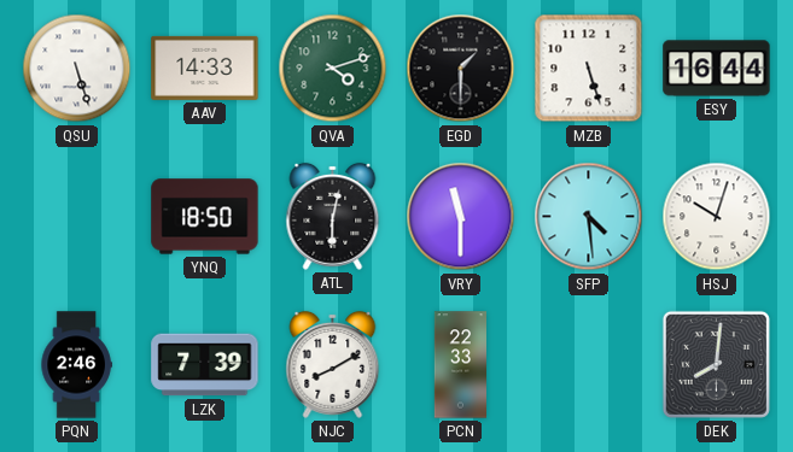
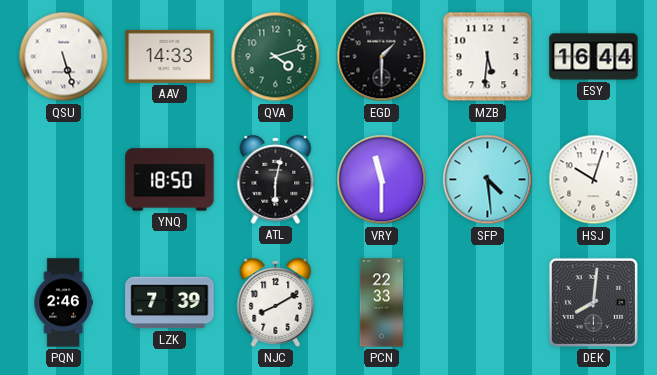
MZB: 5:27 -> 5:31
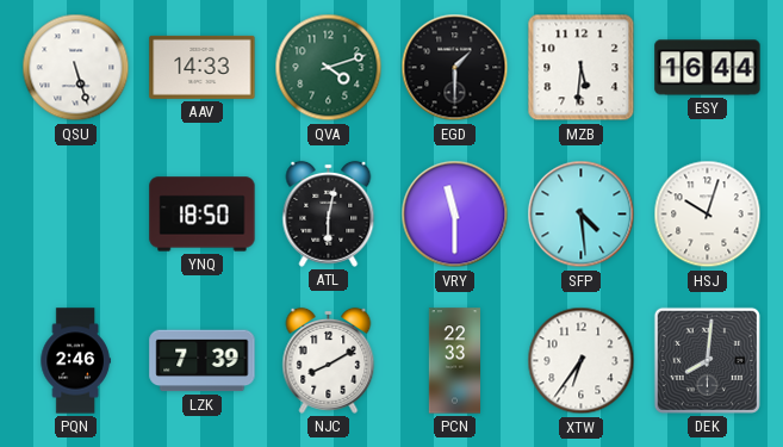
XTW: none -> 6:36
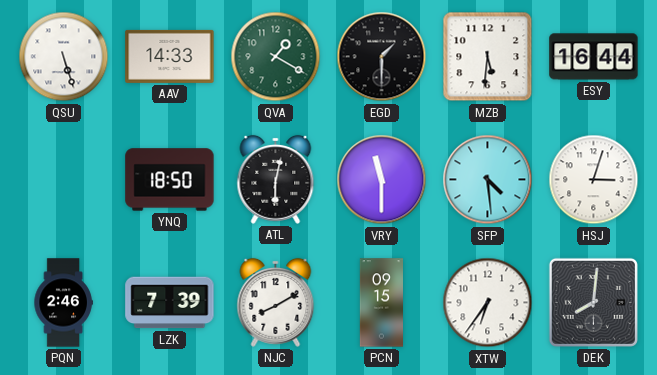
QVA: 4:12 -> 1:20
HSJ: 10:03 -> 3:03
PCN: 22:33 -> 09:15
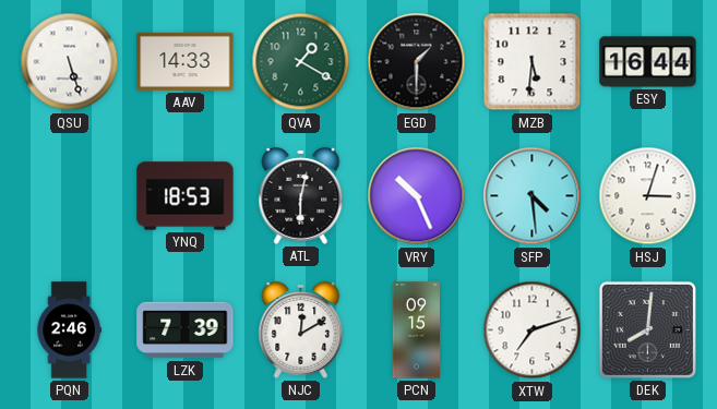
YNQ: 18:50 -> 18:53
VRY: 11:30 -> 10:26
NJC: 8:10 -> 12:10
XTW: 6:36 -> 7:12
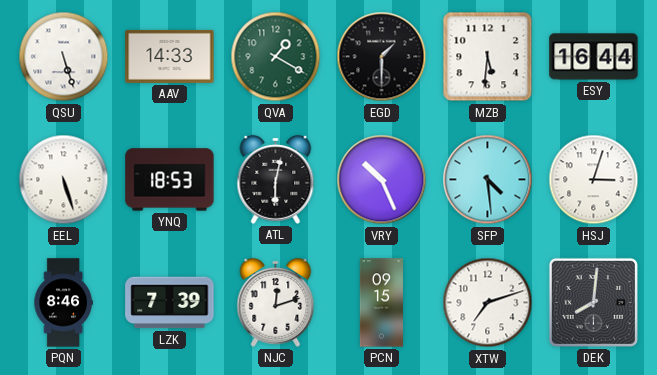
EEL: none -> 5:27
PQN: 2:46 -> 8:46
NJC: 12:10 -> 12:12
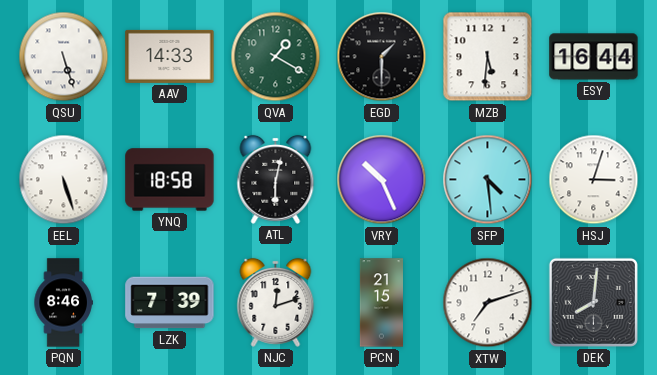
YNQ: 18:53 -> 18:58
PCN: 09:15 -> 21:15
